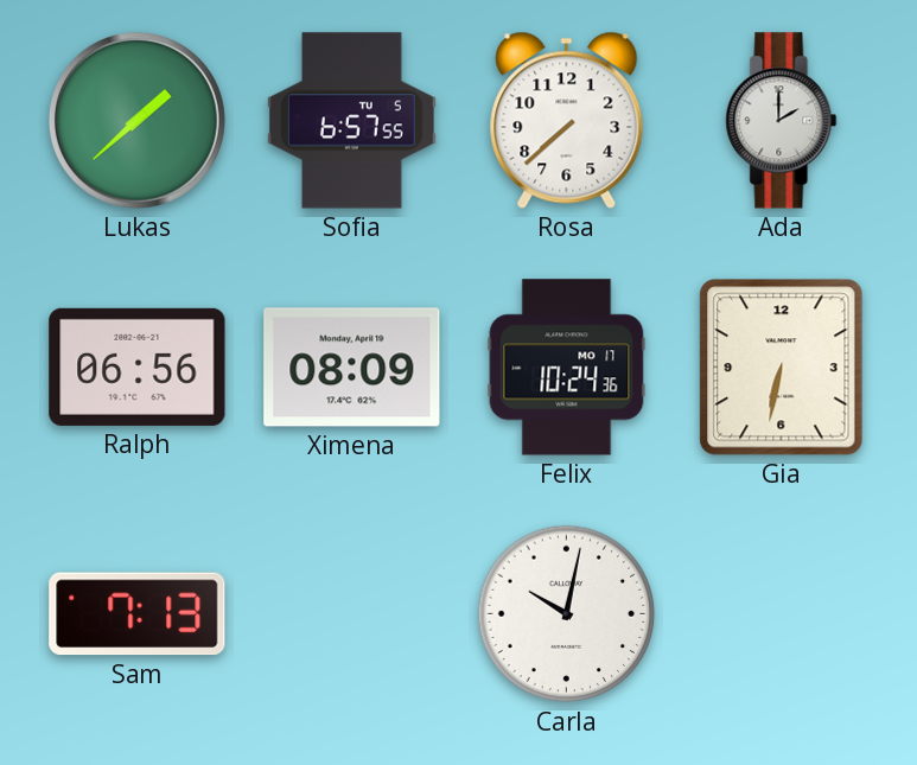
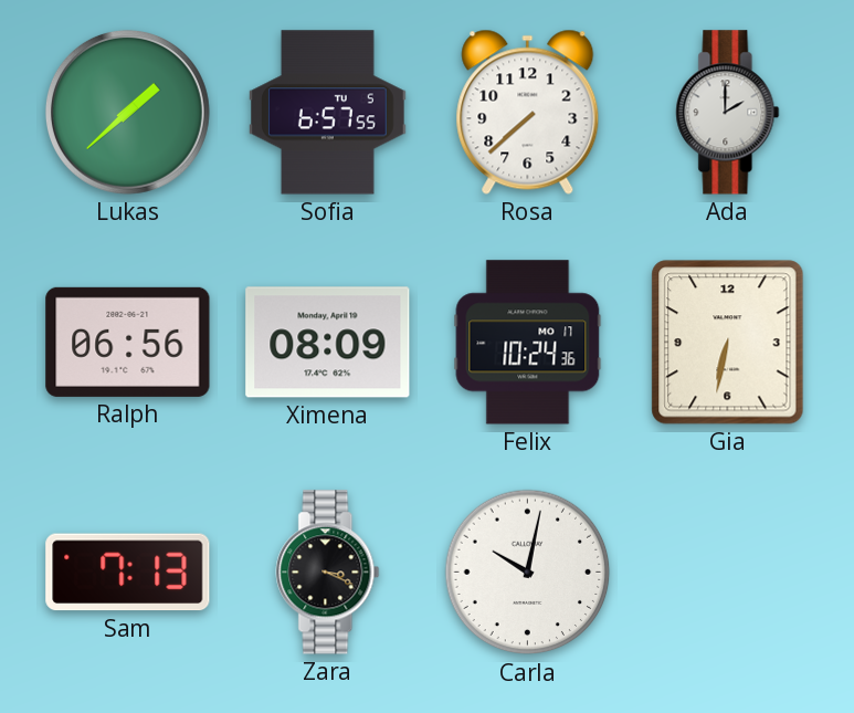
Zara: none -> 3:19
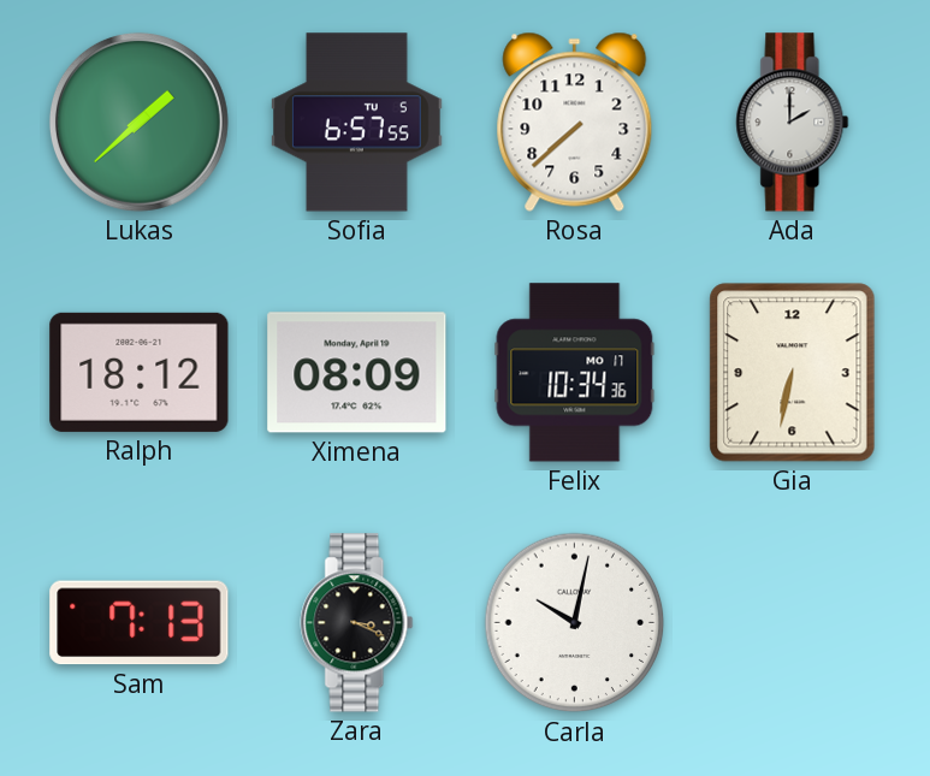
Ralph: 06:56 -> 18:12
Felix: 10:24 -> 10:34
